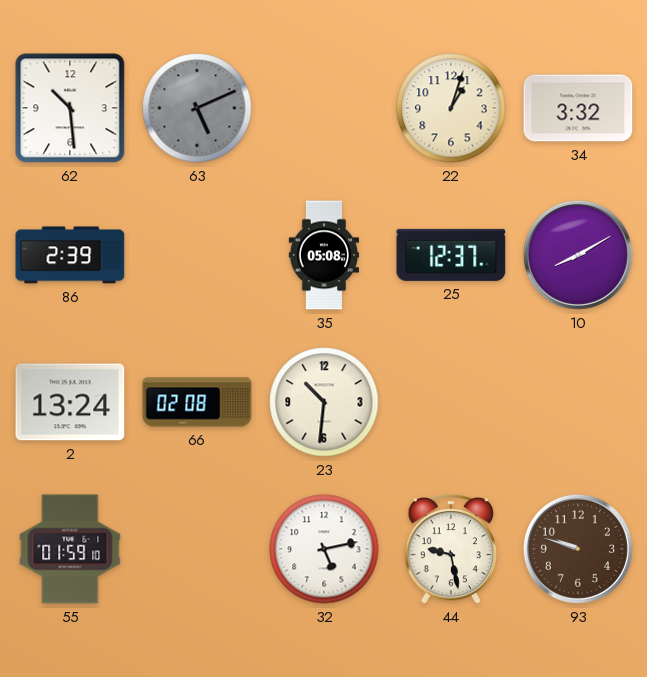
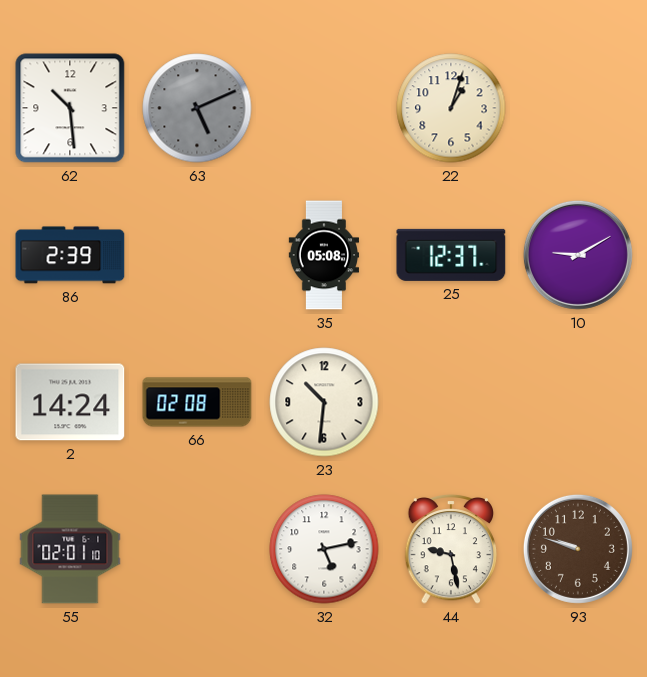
34: 3:32 -> none
10: 8:10 -> 9:10
2: 13:24 -> 14:24
55: 01:59 -> 02:01
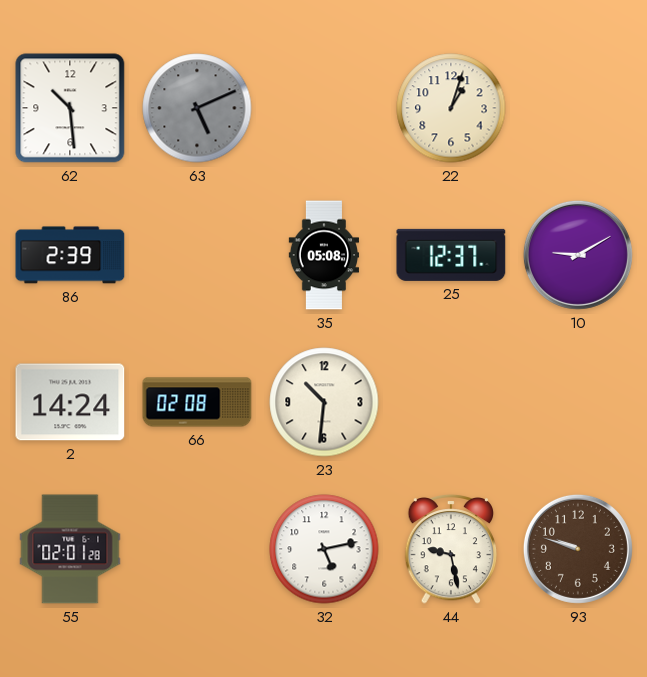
55: 02:01:10 -> 02:01:28
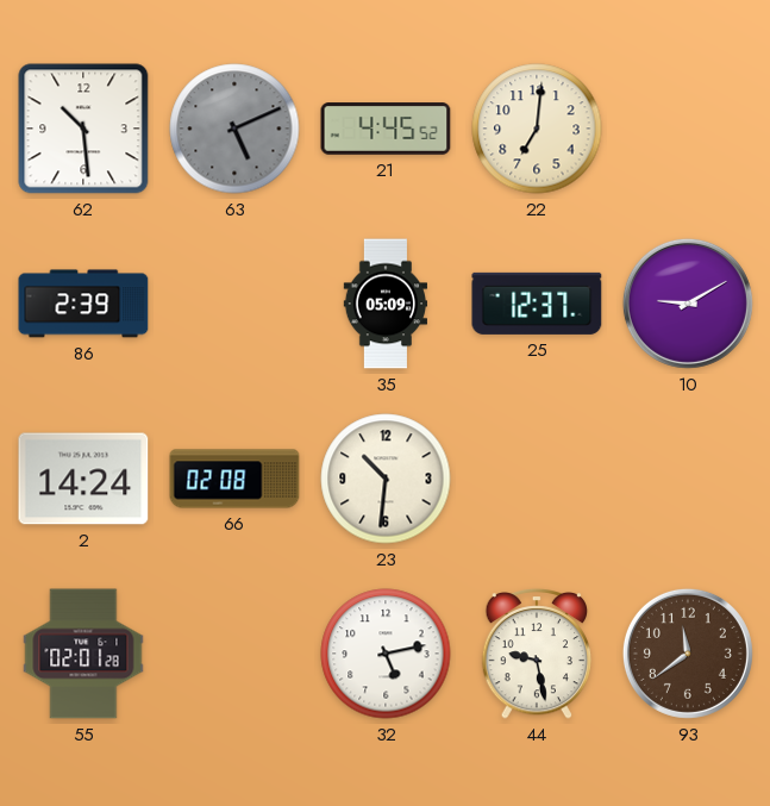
21: none -> 4:45
22: 1:03 -> 7:01
35: 05:08 -> 05:09
93: 9:48 -> 11:39
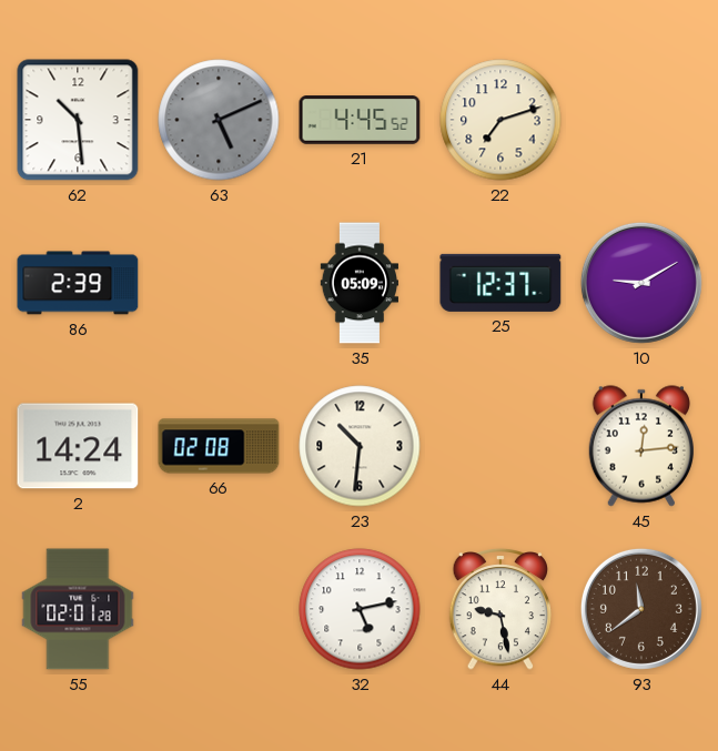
22: 7:01 -> 7:12
45: none -> 12:14
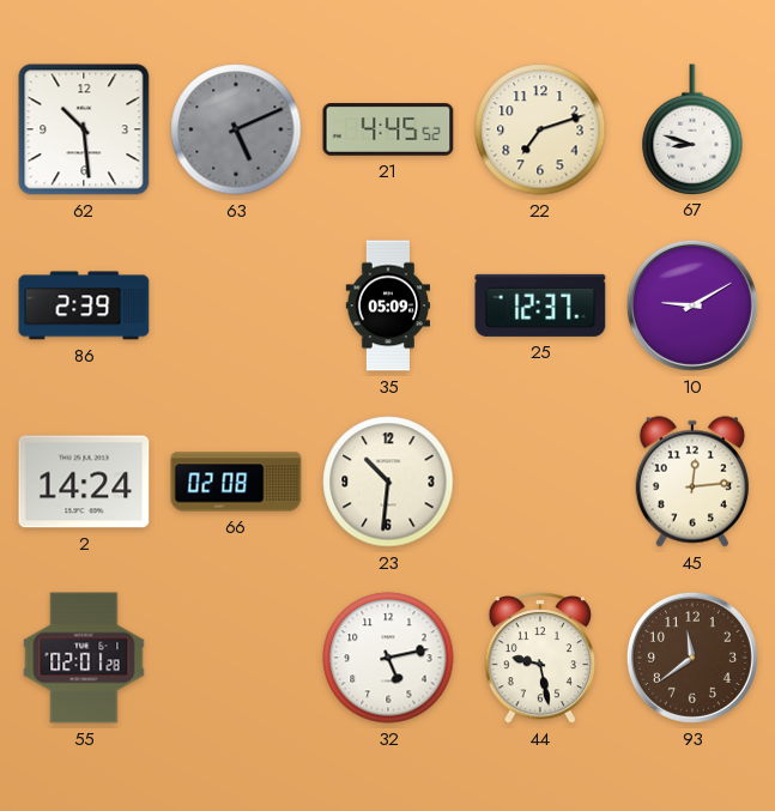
67: none -> 8:48
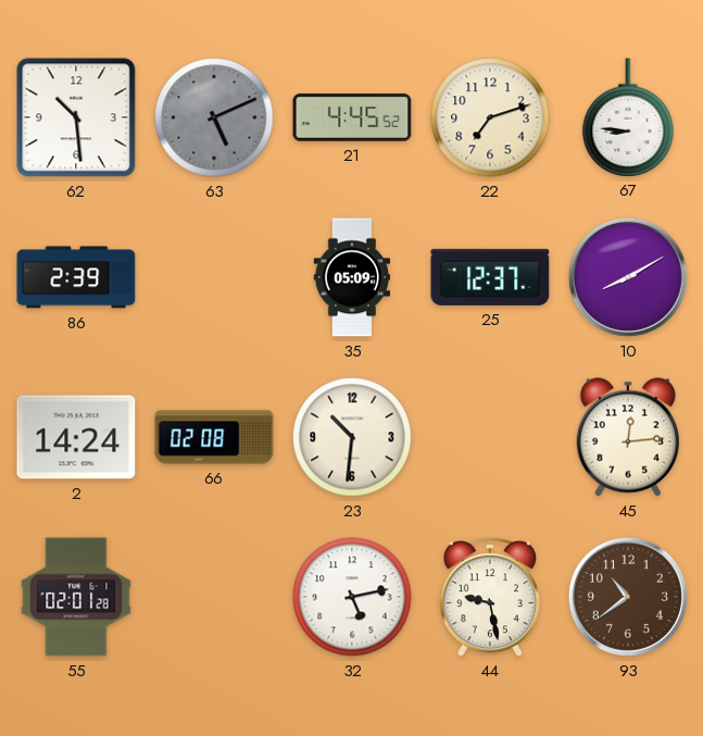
67: 8:48 -> 8:46
10: 9:10 -> 8:10
93: 11:39 -> 10:39
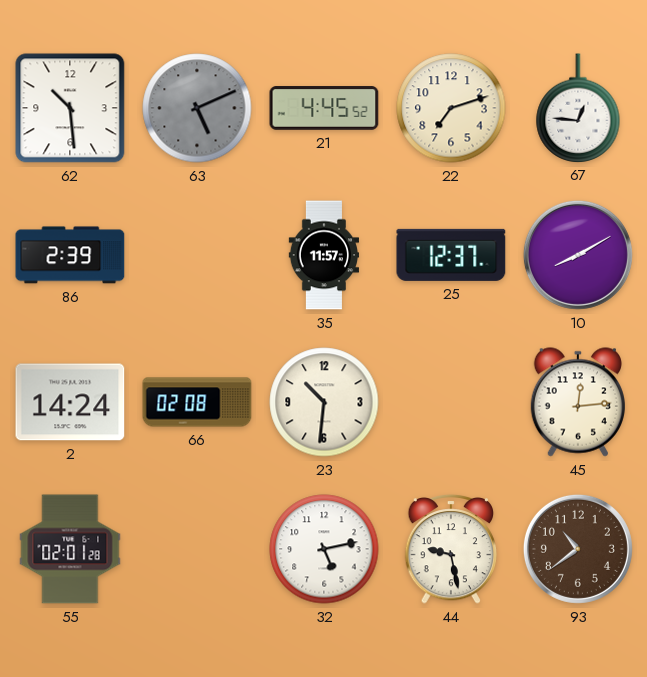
67: 8:46 -> 12:46
35: 05:09 -> 11:57
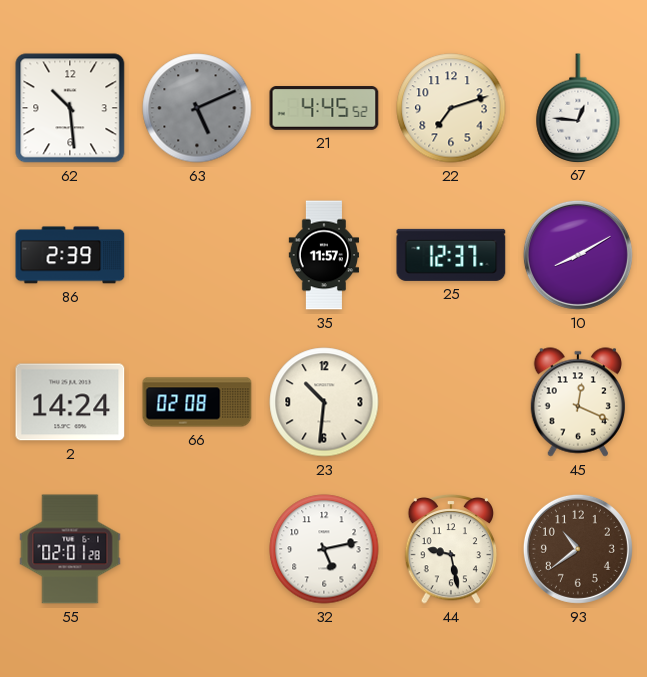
45: 12:14 -> 12:19
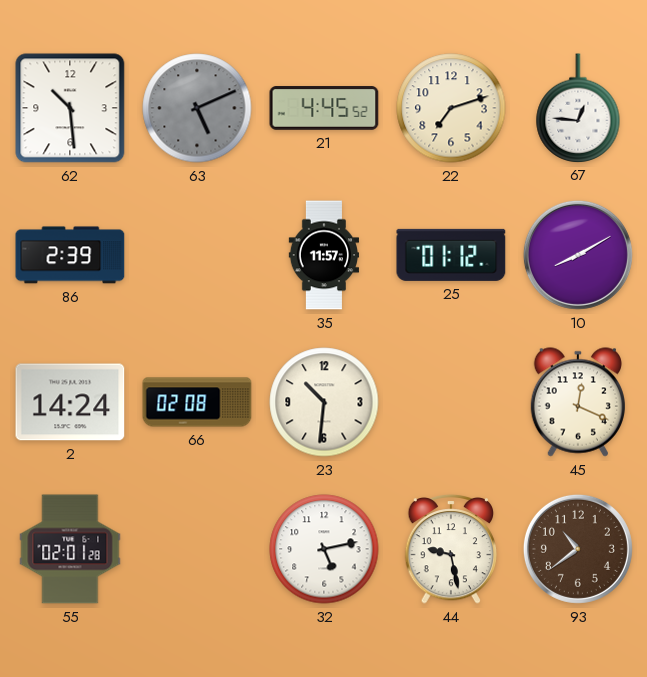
25: 12:37 -> 01:12
